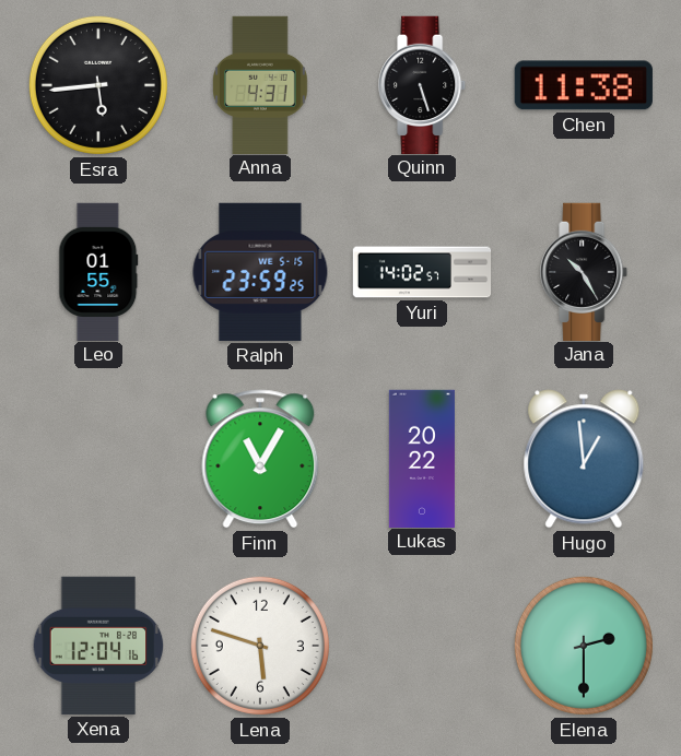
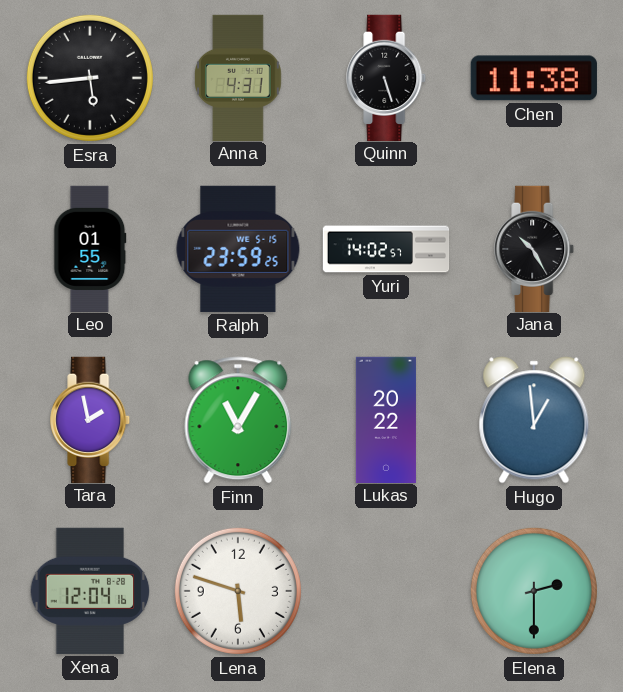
Tara: none -> 1:58
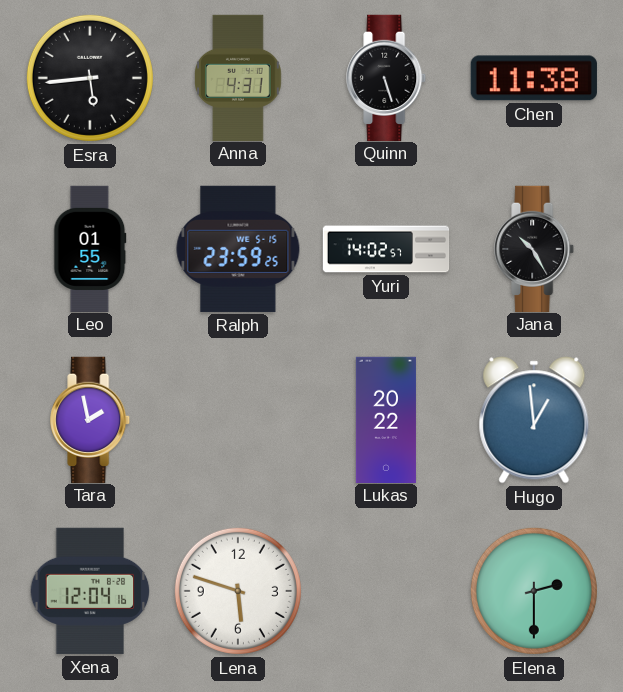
Finn: 11:05 -> none
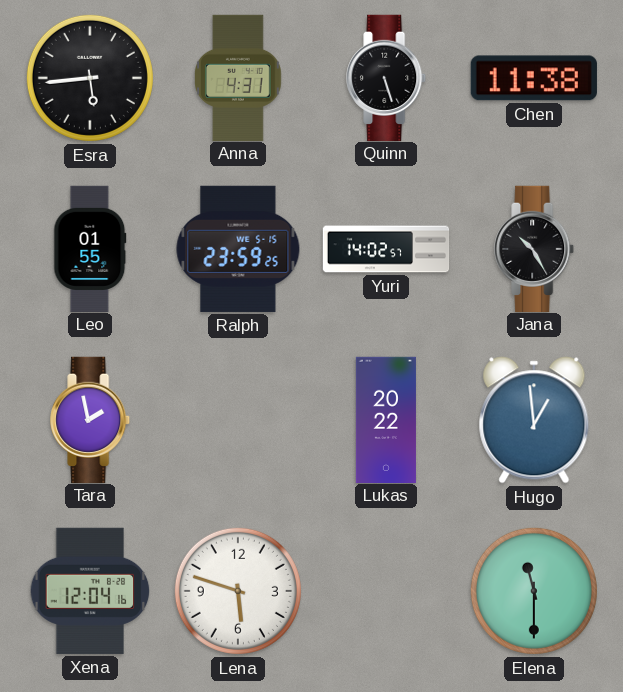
Elena: 2:30 -> 11:30
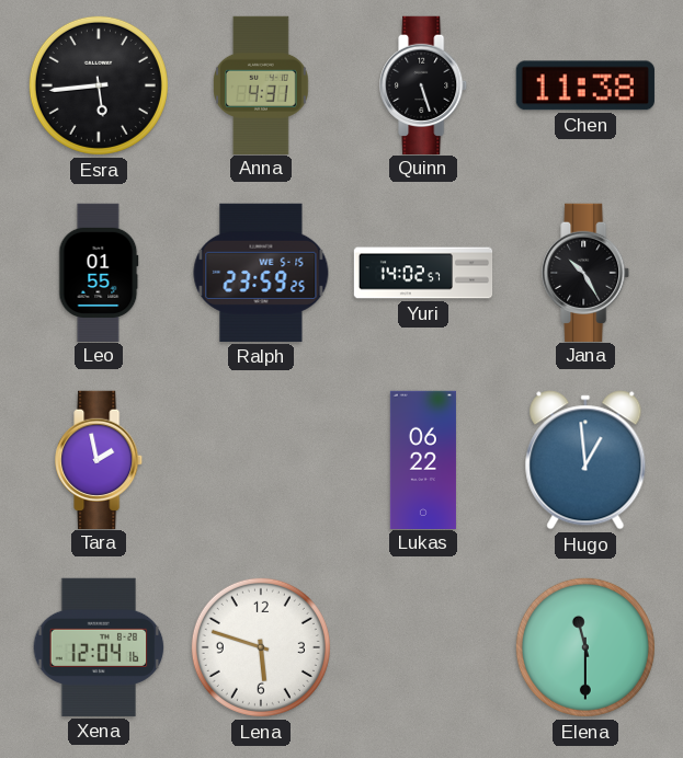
Lukas: 20:22 -> 06:22
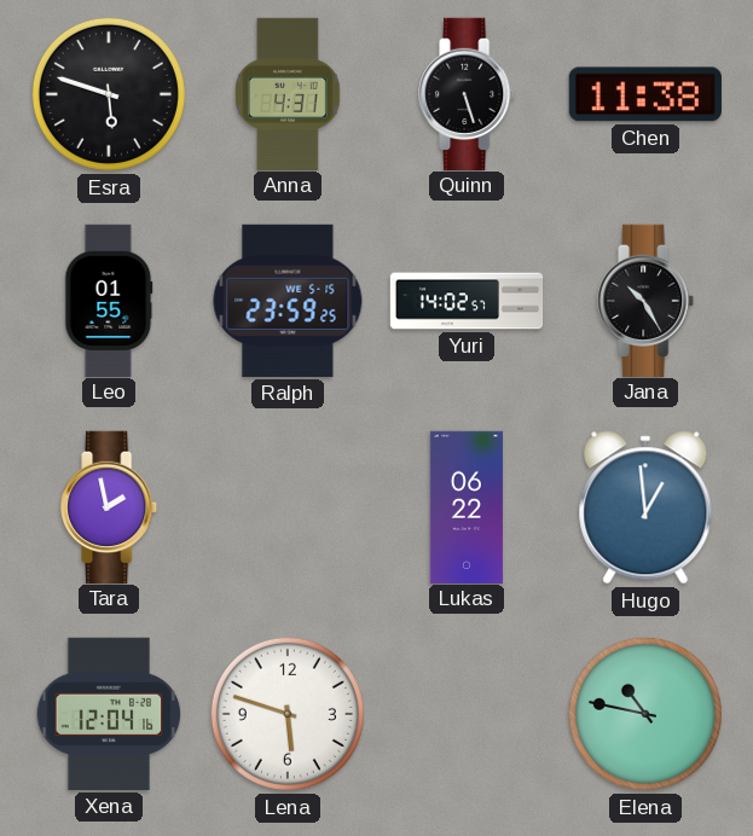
Esra: 5:44 -> 5:48
Elena: 11:30 -> 10:47
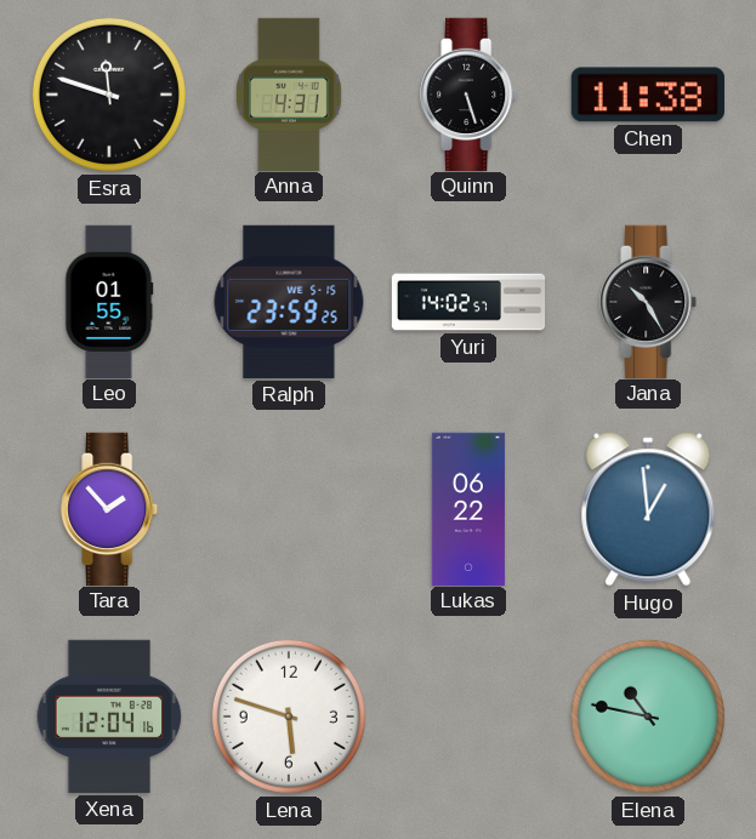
Esra: 5:48 -> 11:48
Tara: 1:58 -> 1:53
